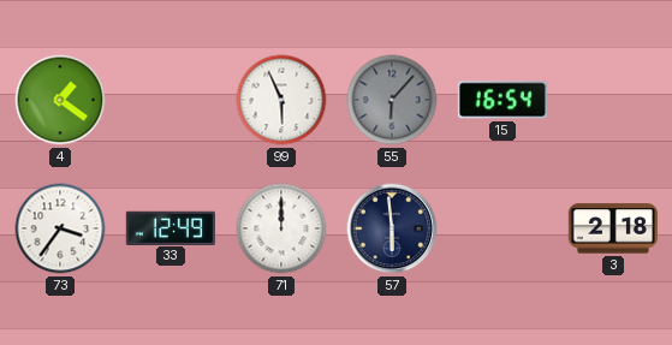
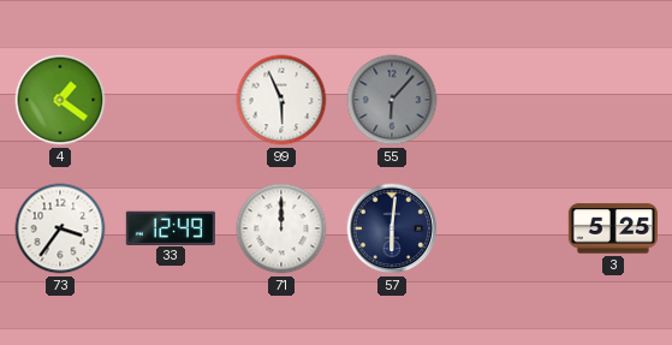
15: 16:54 -> none
57: 5:59 -> 6:01
3: 2:18 -> 5:25
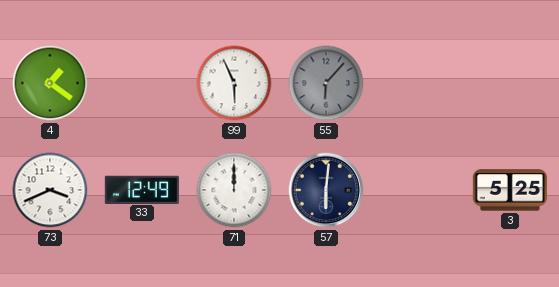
73: 3:36 -> 3:41
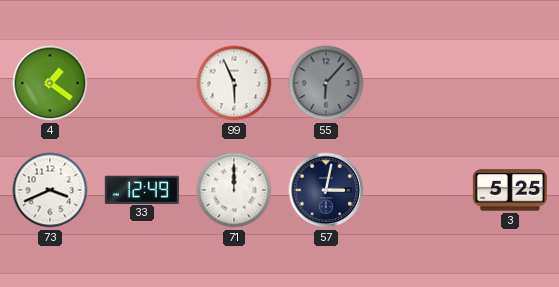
57: 6:01 -> 3:02
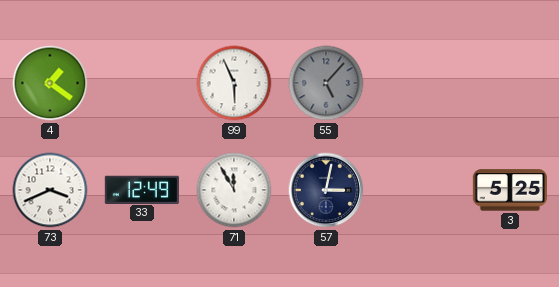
55: 6:07 -> 5:07
71: 12:00 -> 11:55
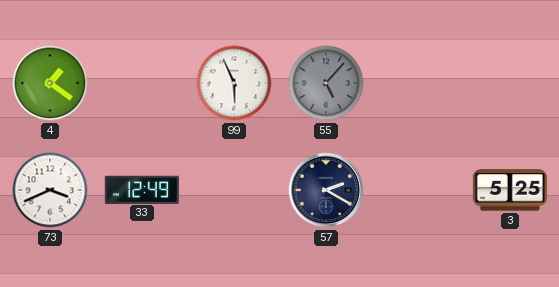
71: 11:55 -> none
57: 3:02 -> 2:20
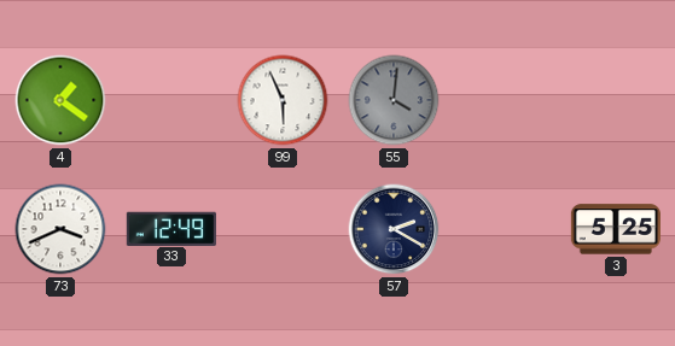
55: 5:07 -> 4:01
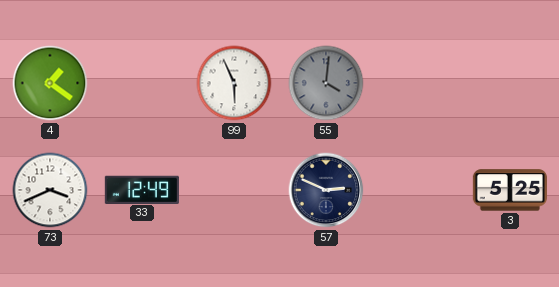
57: 2:20 -> 2:49
